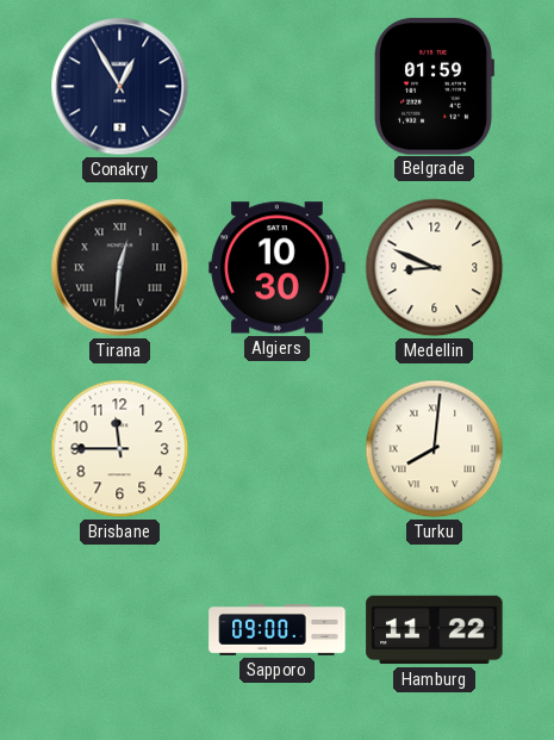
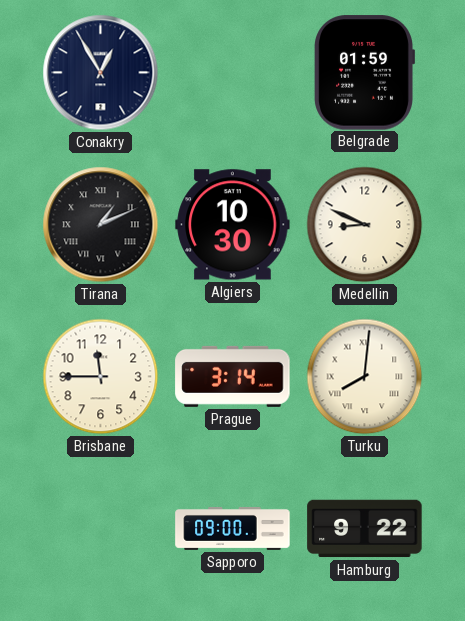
Tirana: 12:31 -> 1:11
Prague: none -> 3:14
Hamburg: 11:22 -> 9:22
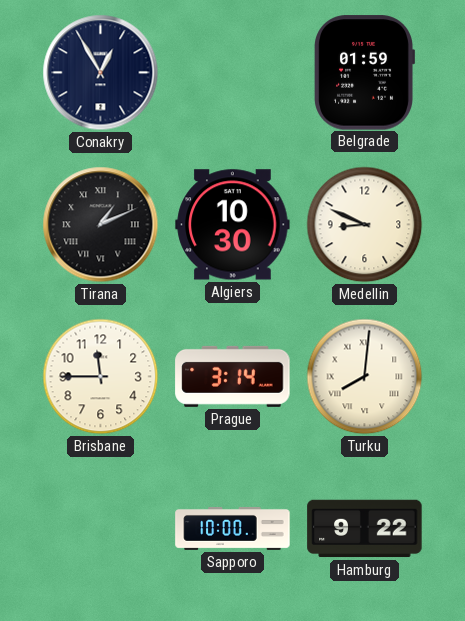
Sapporo: 09:00 -> 10:00
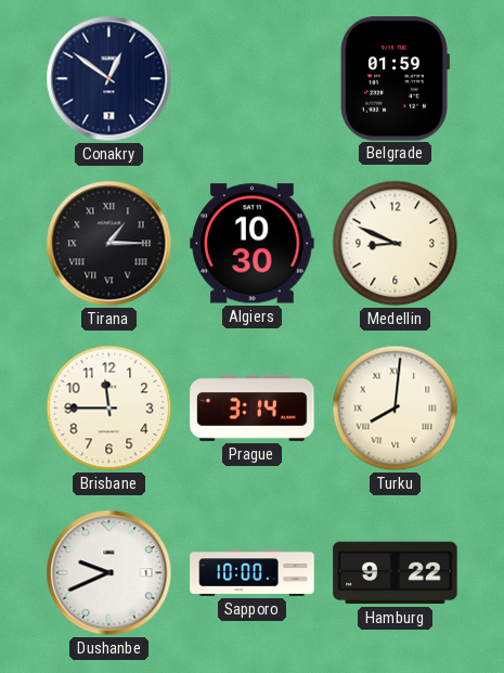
Conakry: 12:55 -> 12:51
Tirana: 1:11 -> 1:15
Dushanbe: none -> 9:41
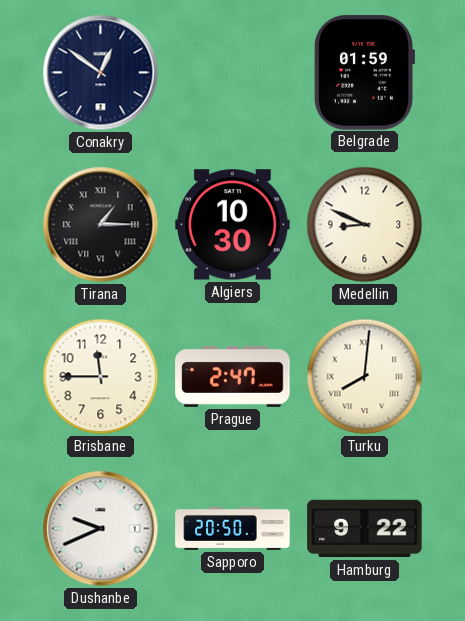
Prague: 3:14 -> 2:47
Sapporo: 10:00 -> 20:50
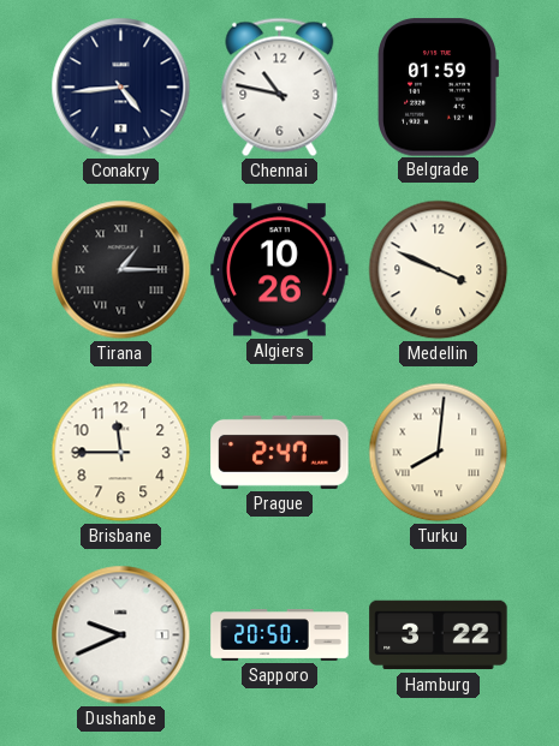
Conakry: 12:51 -> 4:44
Chennai: none -> 10:47
Algiers: 10:30 -> 10:26
Medellin: 8:49 -> 3:49
Hamburg: 9:22 -> 3:22
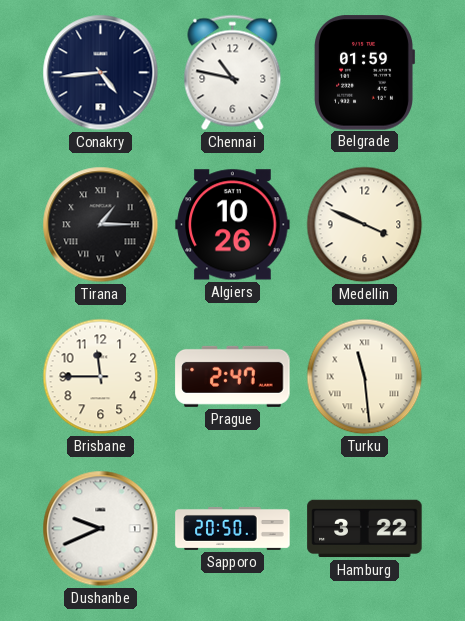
Turku: 8:01 -> 11:29
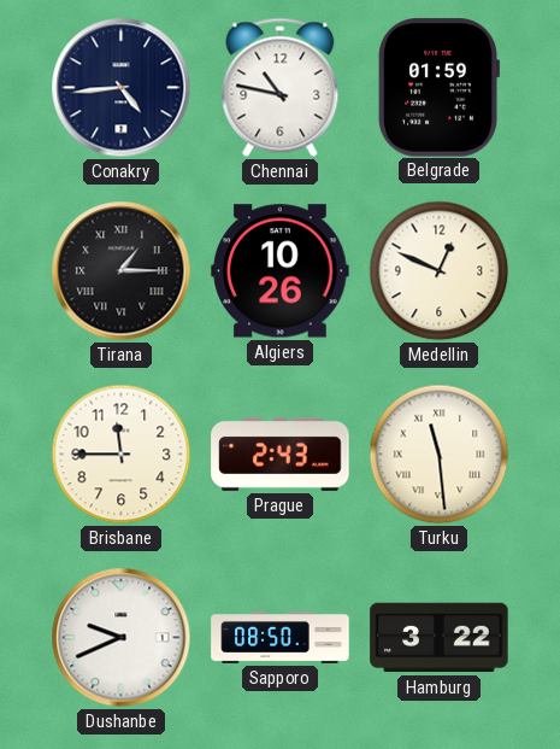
Medellin: 3:49 -> 12:49
Prague: 2:47 -> 2:43
Sapporo: 20:50 -> 08:50
